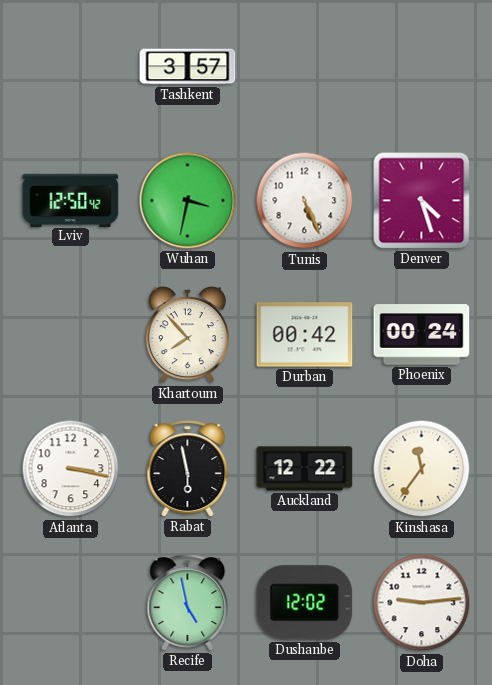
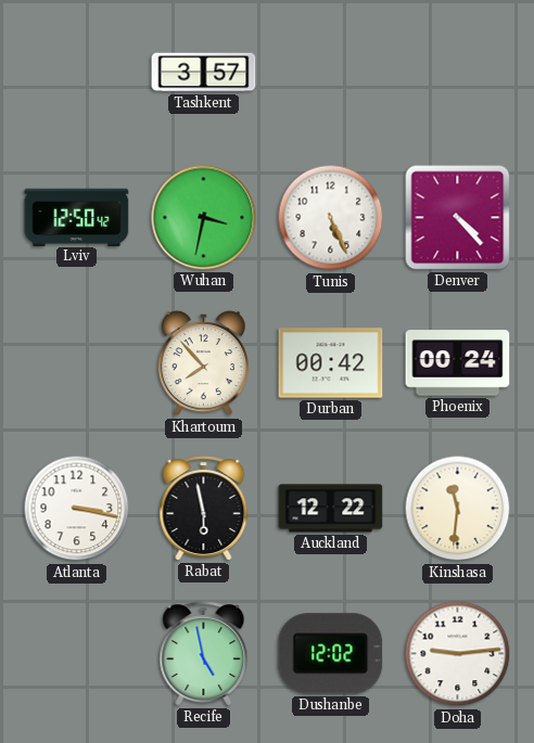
Denver: 4:27 -> 4:23
Kinshasa: 11:36 -> 11:31
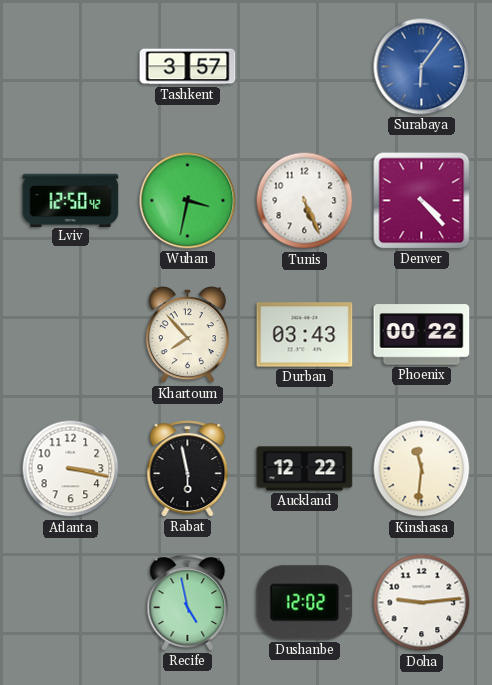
Surabaya: none -> 6:06
Durban: 00:42 -> 03:43
Phoenix: 00:24 -> 00:22
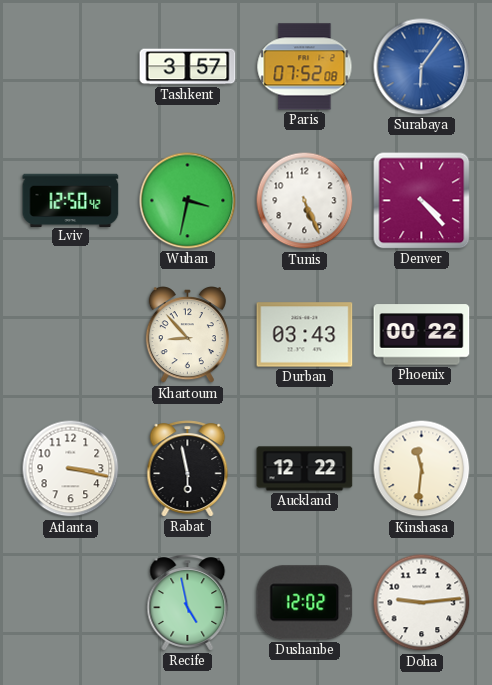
Paris: none -> 07:52
Khartoum: 7:53 -> 8:53
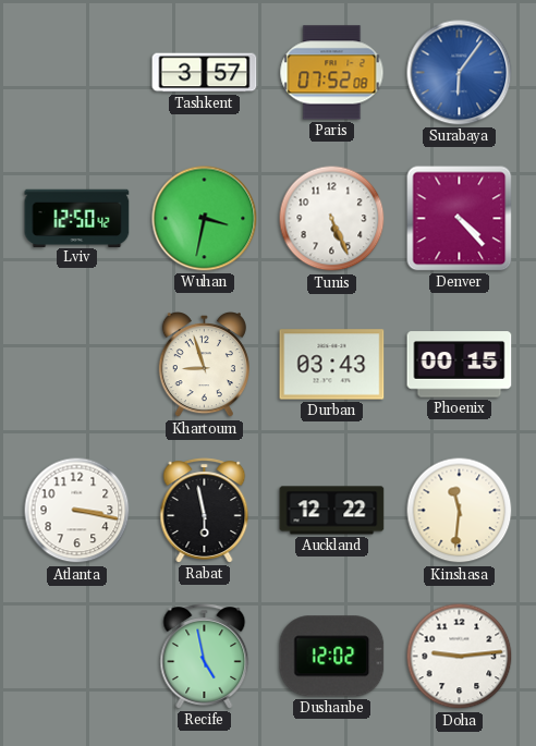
Khartoum: 8:53 -> 8:57
Phoenix: 00:22 -> 00:15
